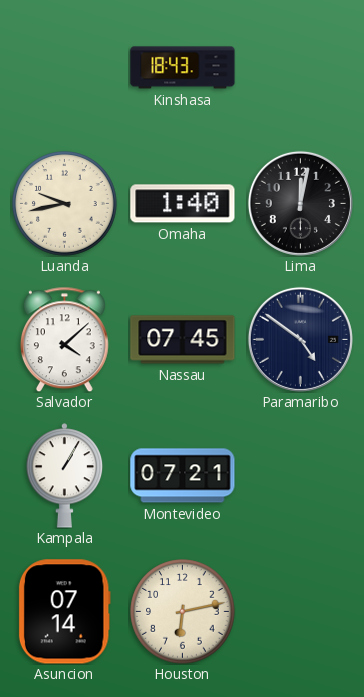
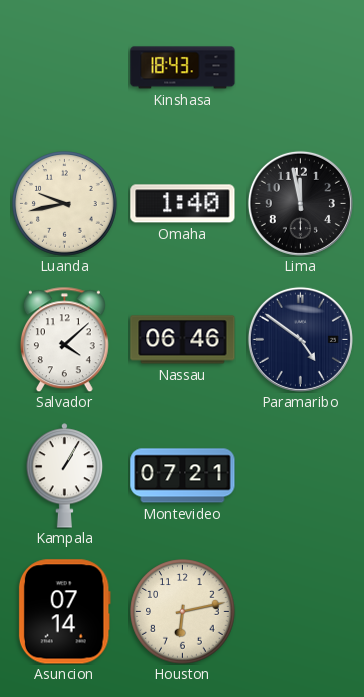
Lima: 12:02 -> 11:58
Nassau: 07:45 -> 06:46
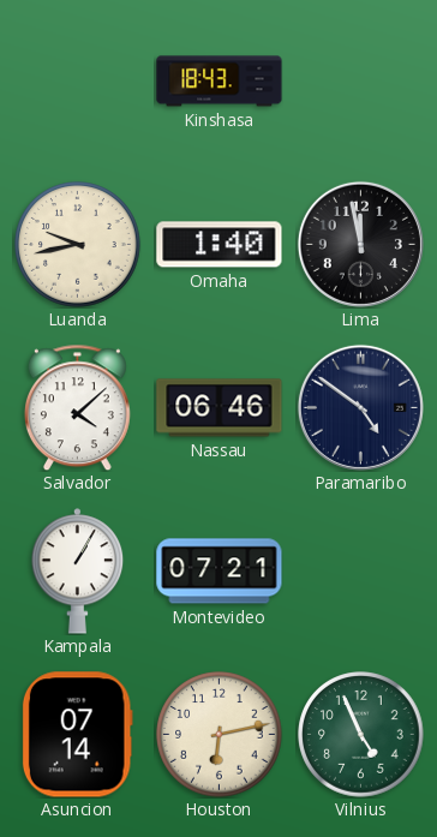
Vilnius: none -> 4:56
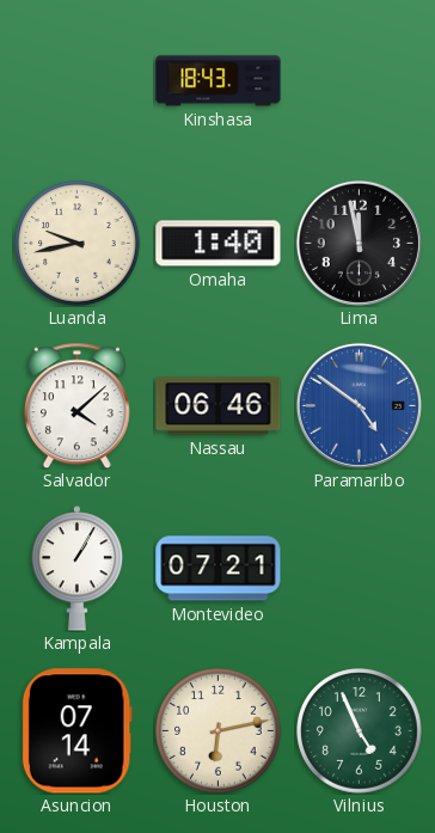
Paramaribo dial: navy -> blue
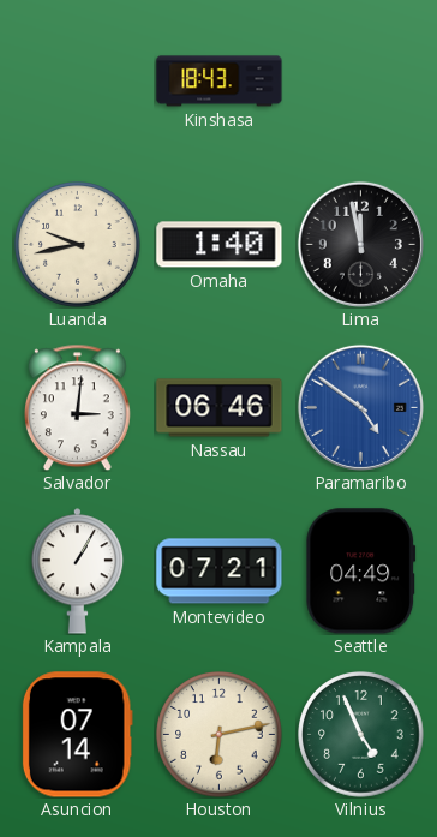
Salvador: 4:08 -> 3:01
Seattle: none -> 04:49
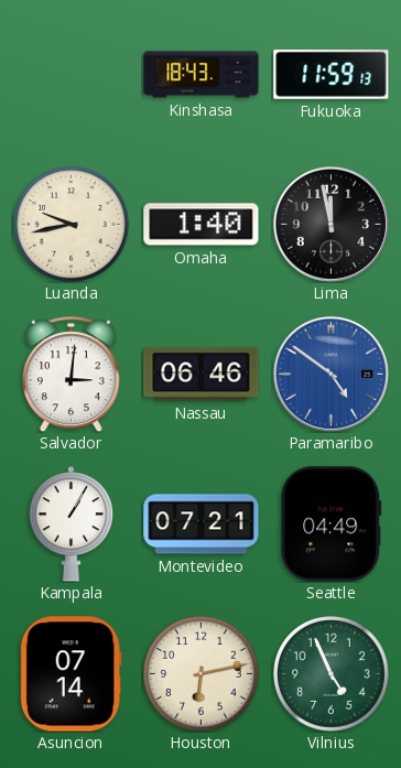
Fukuoka: none -> 11:59
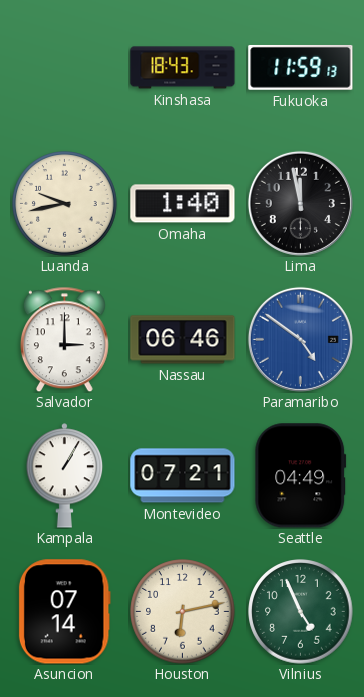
Salvador: 3:01 -> 3:00
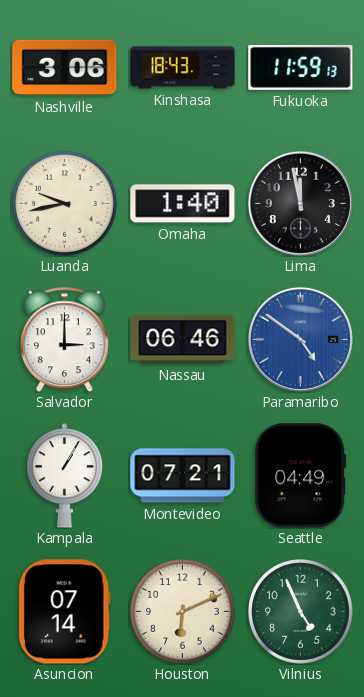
Nashville: none -> 3:06
Houston: 6:13 -> 6:11
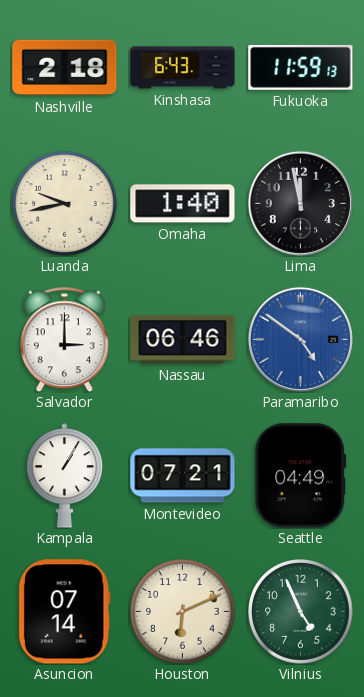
Nashville: 3:06 -> 2:18
Kinshasa: 18:43 -> 6:43
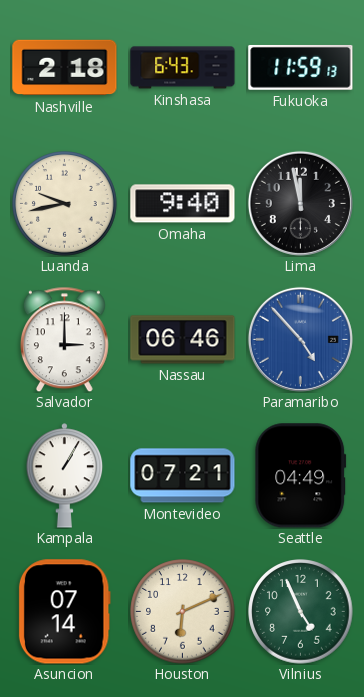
Omaha: 1:40 -> 9:40
Paramaribo: 4:51 -> 4:53
